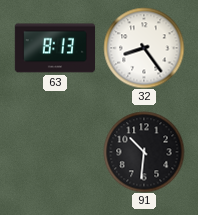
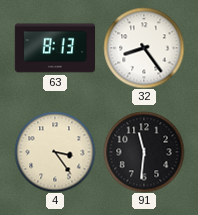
4: none -> 3:24
91: 10:31 -> 11:31
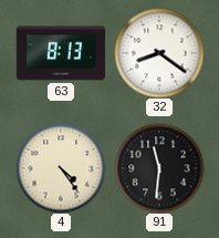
32: 8:24 -> 8:21
4: 3:24 -> 4:24
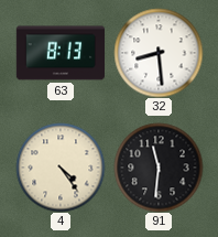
32: 8:21 -> 8:29
